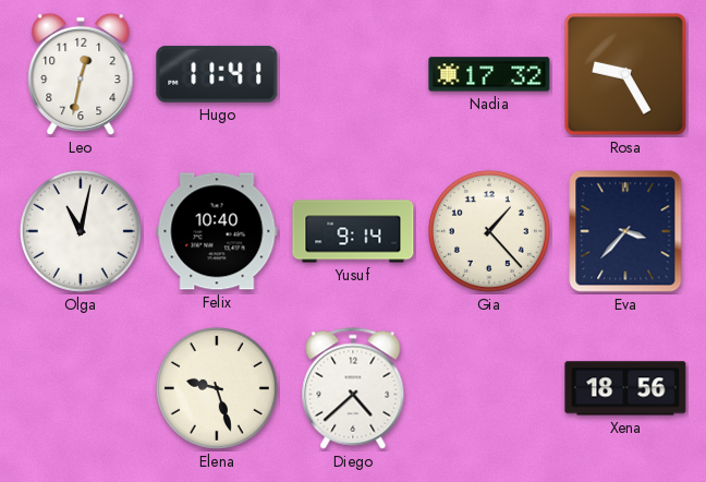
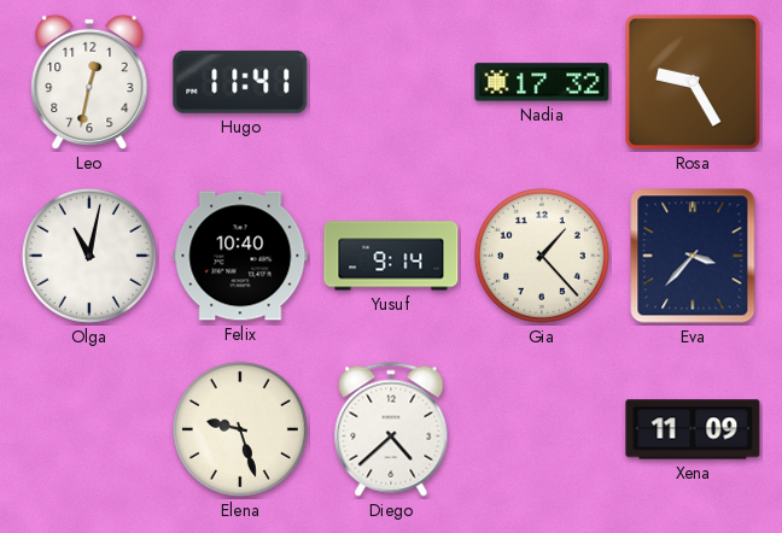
Xena: 18:56 -> 11:09
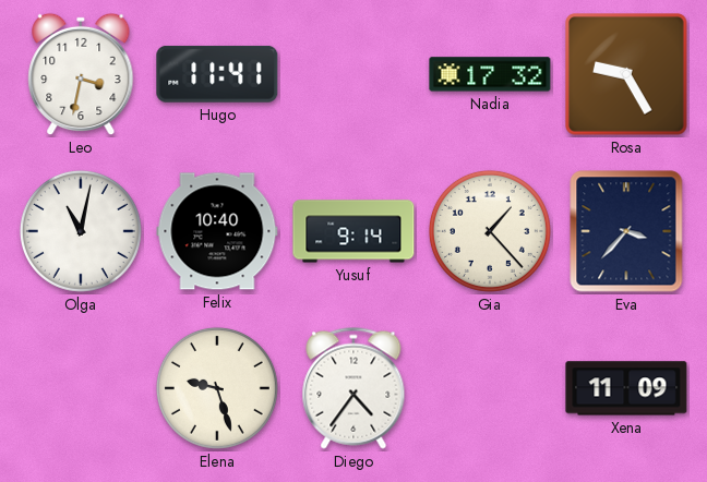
Leo: 12:32 -> 3:32
Diego: 4:38 -> 4:36
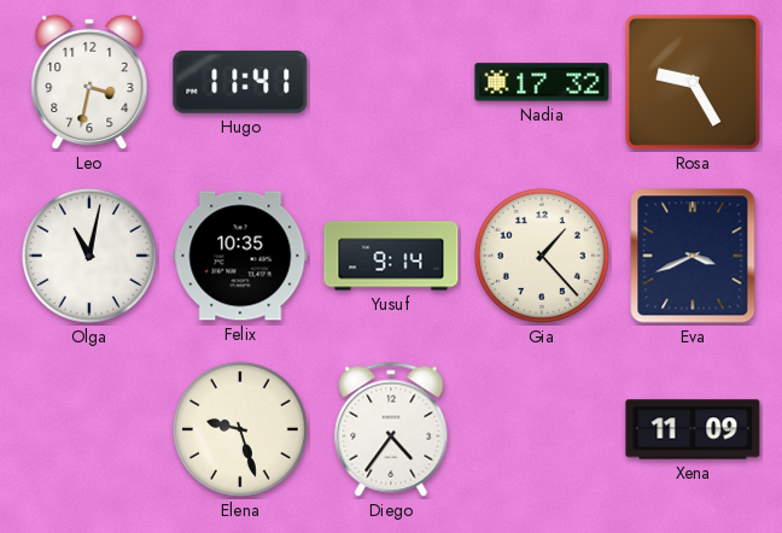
Felix: 10:40 -> 10:35
Eva: 3:37 -> 3:41
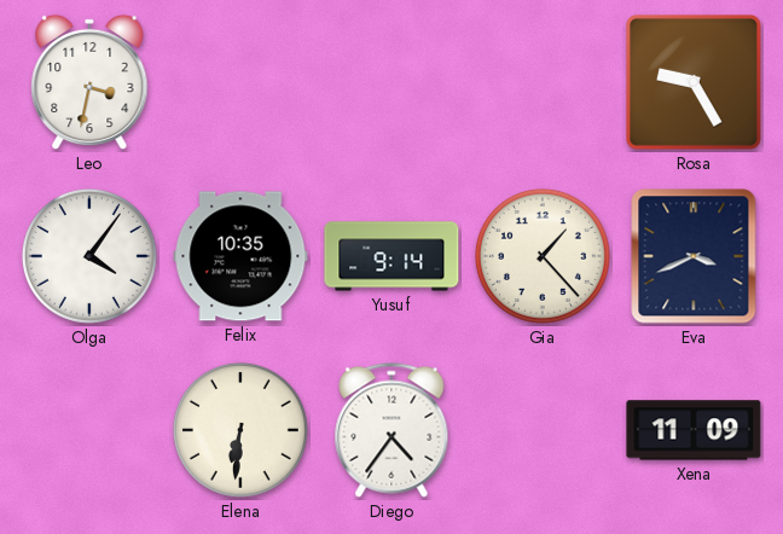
Hugo: 11:41 -> none
Nadia: 17:32 -> none
Olga: 11:02 -> 4:06
Elena: 9:27 -> 6:31
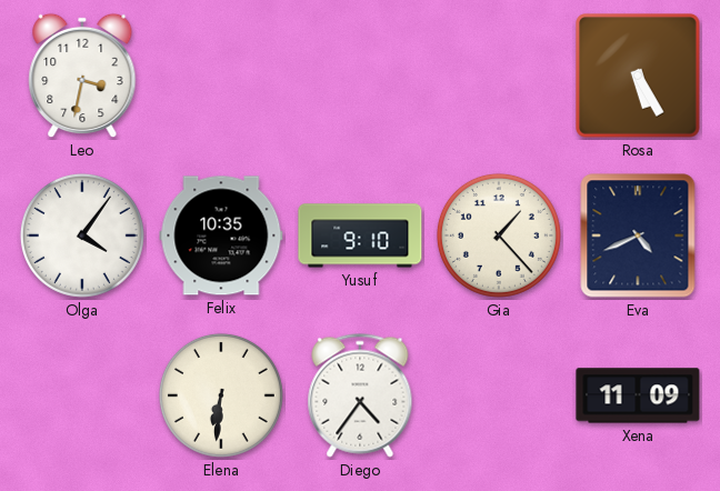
Rosa: 9:25 -> 5:25
Yusuf: 9:14 -> 9:10
Eva: 3:41 -> 4:41
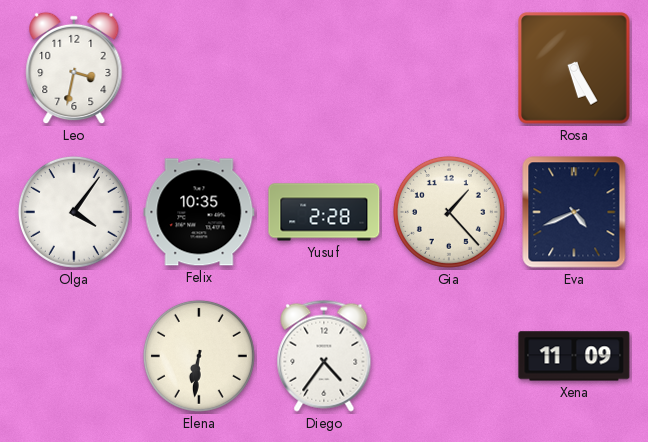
Yusuf: 9:10 -> 2:28
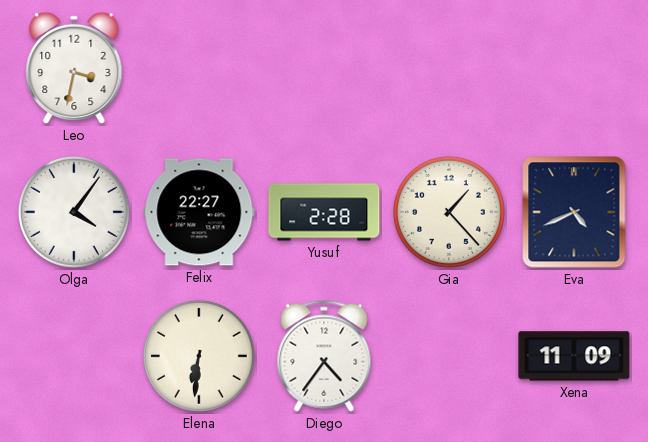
Rosa: 5:25 -> none
Felix: 10:35 -> 22:27
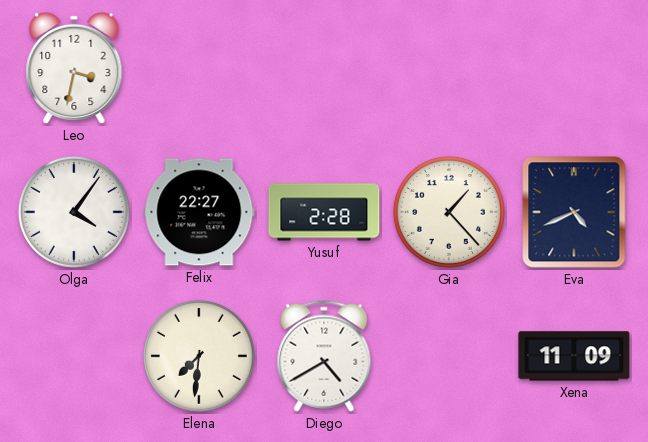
Elena: 6:31 -> 7:31
Diego: 4:36 -> 4:40
